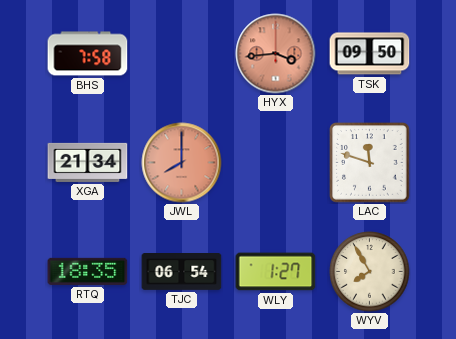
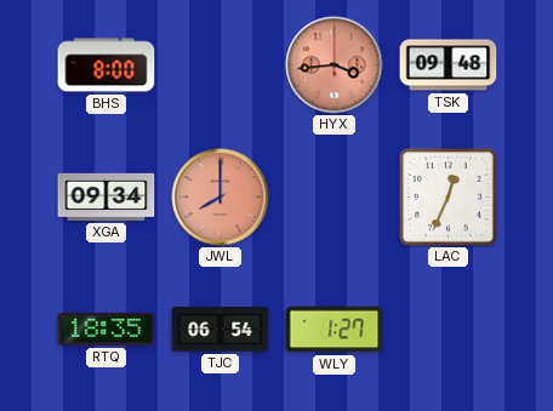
BHS: 7:58 -> 8:00
TSK: 09:50 -> 09:48
XGA: 21:34 -> 09:34
LAC: 11:48 -> 12:34
WYV: 7:55 -> none
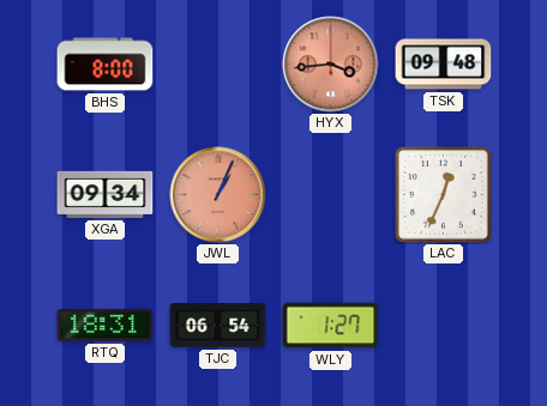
JWL: 8:00 -> 1:04
RTQ: 18:35 -> 18:31
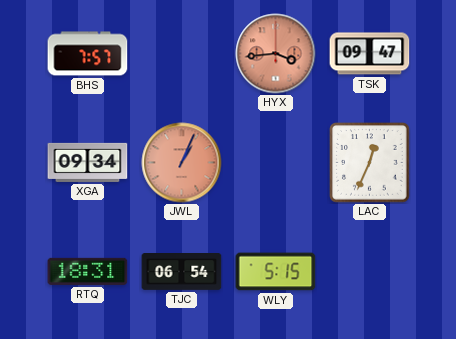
BHS: 8:00 -> 7:57
TSK: 09:48 -> 09:47
WLY: 1:27 -> 5:15
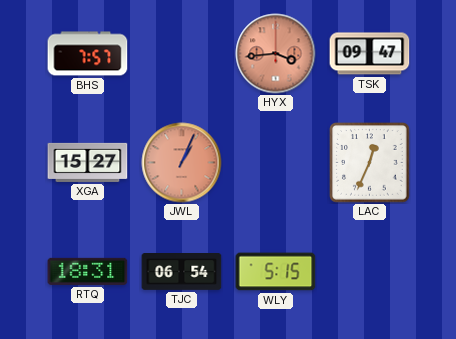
XGA: 09:34 -> 15:27
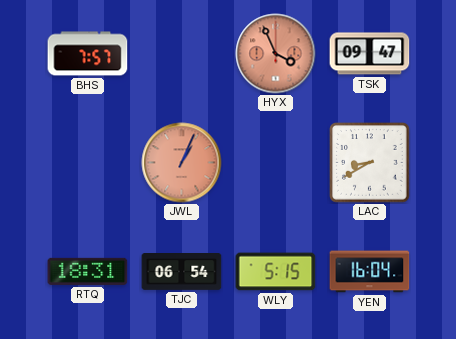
HYX: 3:44 -> 3:56
XGA: 15:27 -> none
LAC: 12:34 -> 8:40
YEN: none -> 16:04
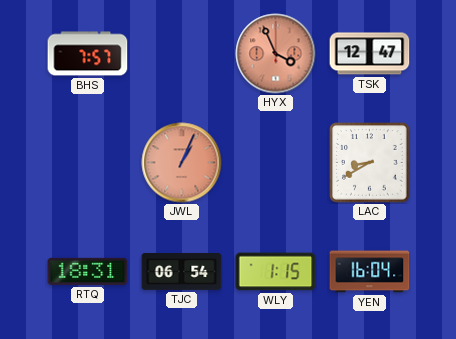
TSK: 09:47 -> 12:47
WLY: 5:15 -> 1:15
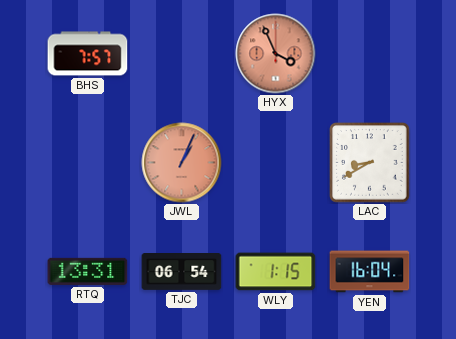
TSK: 12:47 -> none
RTQ: 18:31 -> 13:31
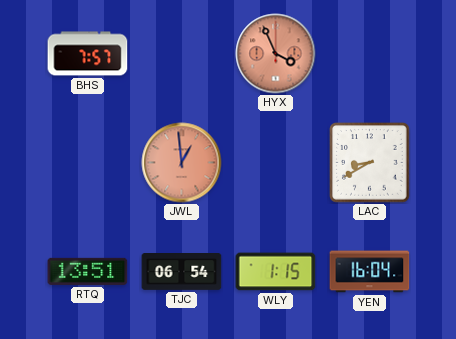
JWL: 1:04 -> 12:59
RTQ: 13:31 -> 13:51
